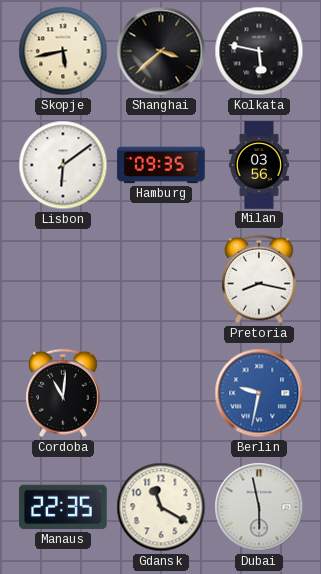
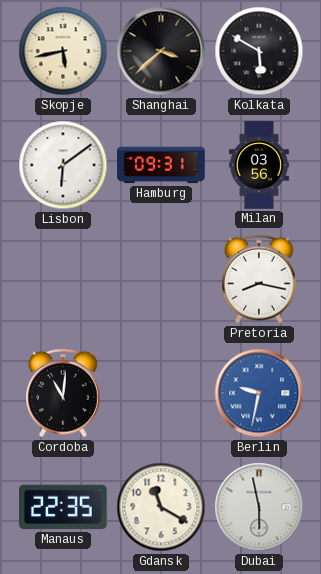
Kolkata: 5:47 -> 5:50
Hamburg: 09:35 -> 09:31
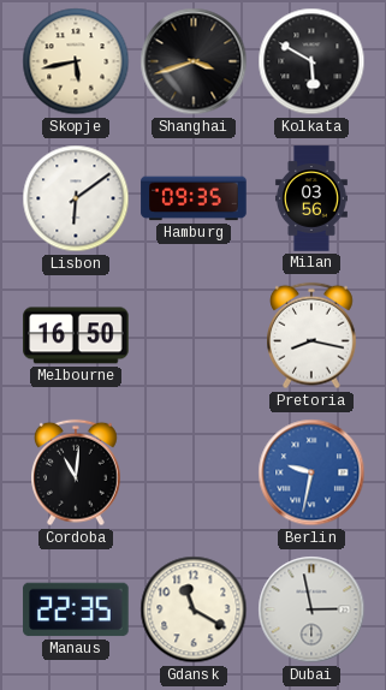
Shanghai: 3:38 -> 3:42
Hamburg: 09:31 -> 09:35
Melbourne: none -> 16:50
Dubai: 5:58 -> 2:58
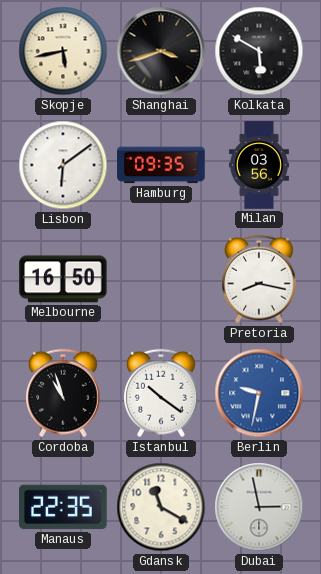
Cordoba: 11:01 -> 10:57
Istanbul: none -> 10:21
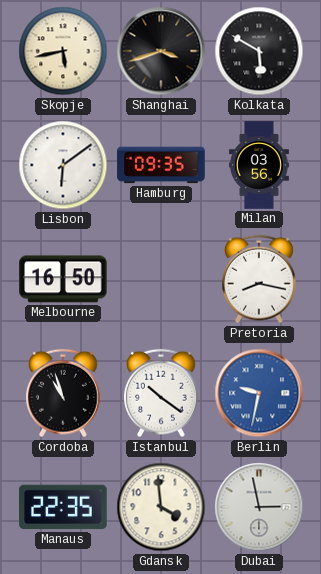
Gdansk: 11:20 -> 3:59
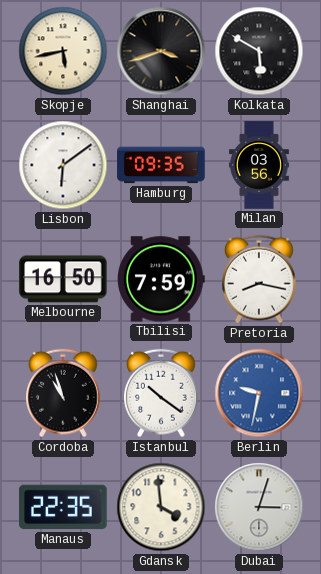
Tbilisi: none -> 7:59
Dubai: 2:58 -> 3:03
